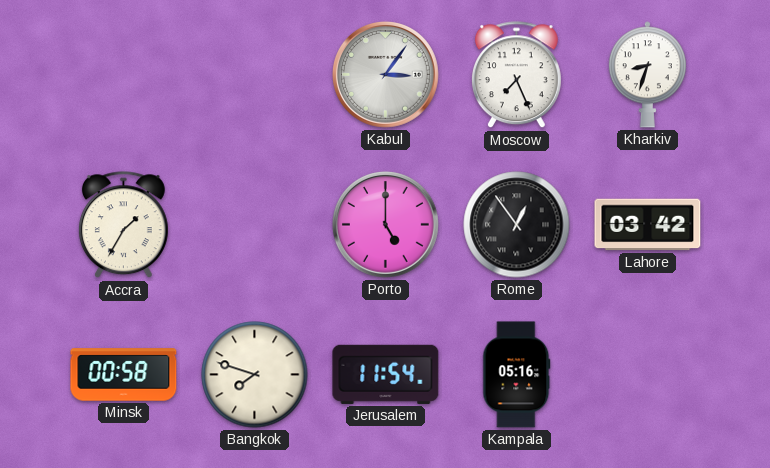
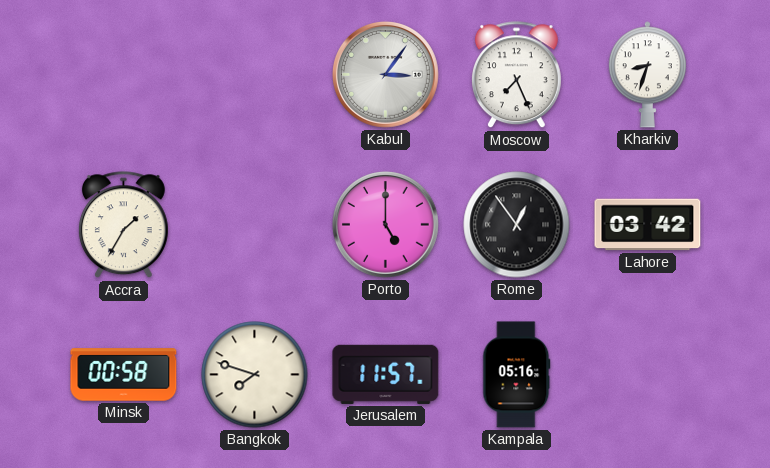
Jerusalem: 11:54 -> 11:57
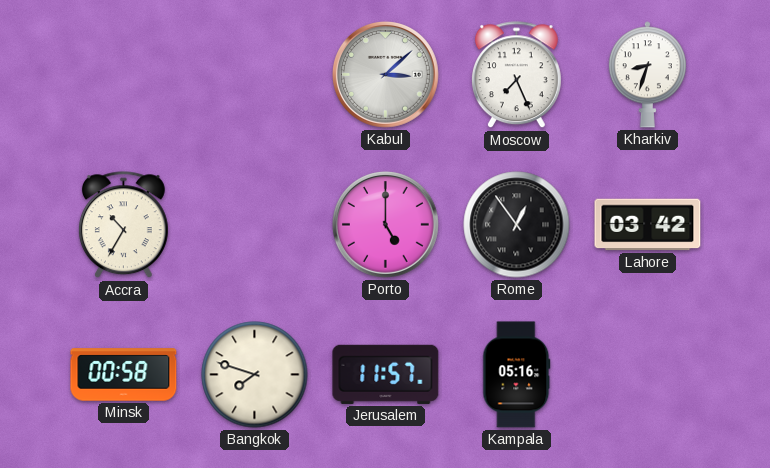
Kabul: 3:06 -> 3:08
Accra: 1:35 -> 10:35
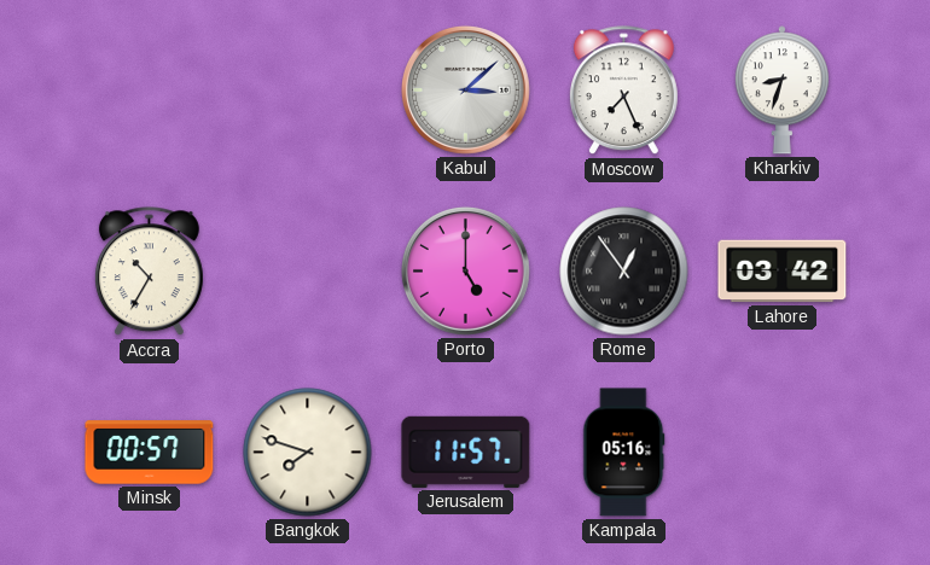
Minsk: 00:58 -> 00:57
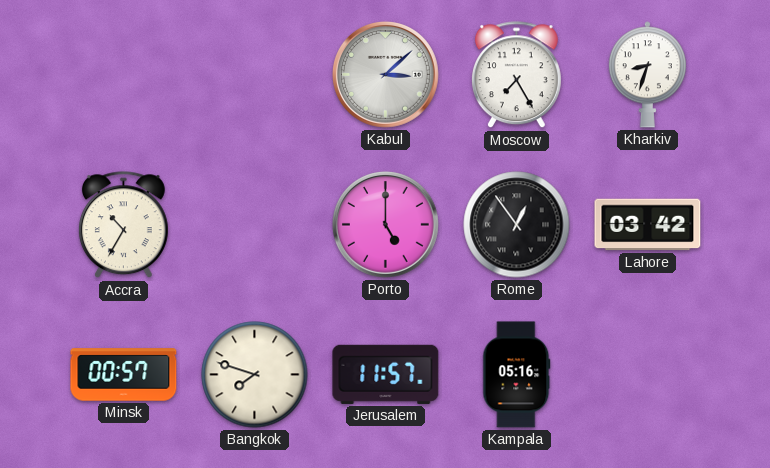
Moscow: 7:26 -> 7:25
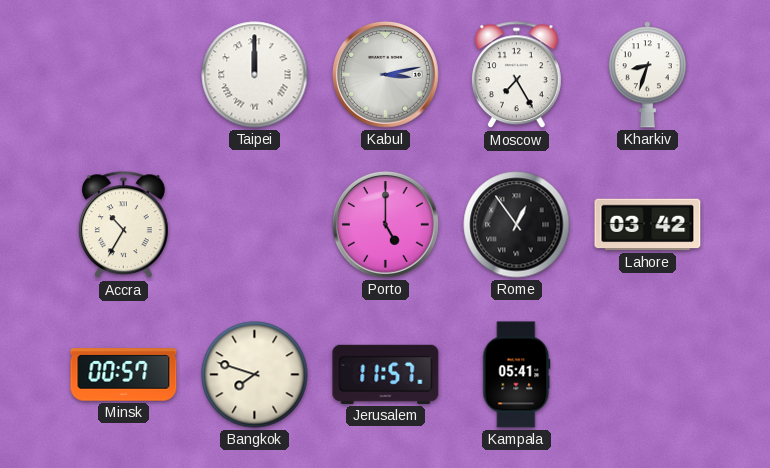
Taipei: none -> 12:00
Kabul: 3:08 -> 3:13
Kampala: 05:16 -> 05:41
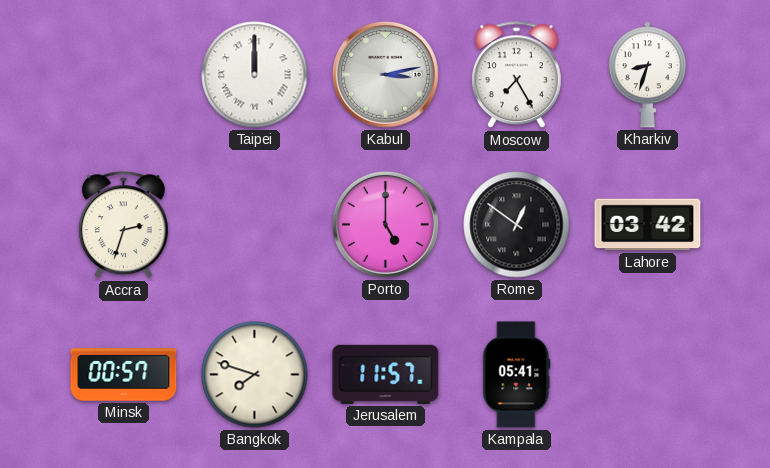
Accra: 10:35 -> 2:33
Rome: 12:54 -> 12:51
